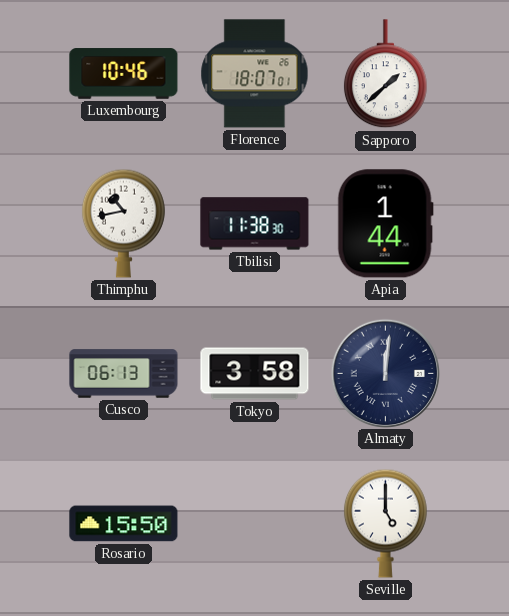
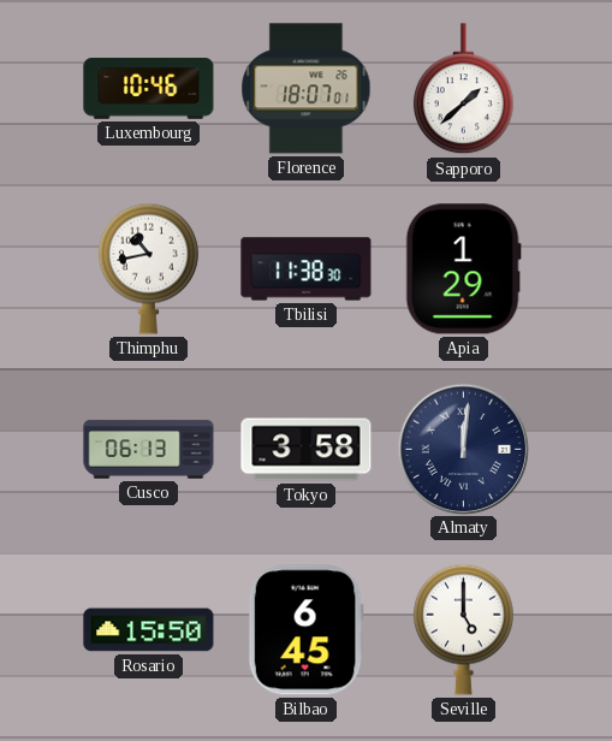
Apia: 1:44 -> 1:29
Bilbao: none -> 6:45
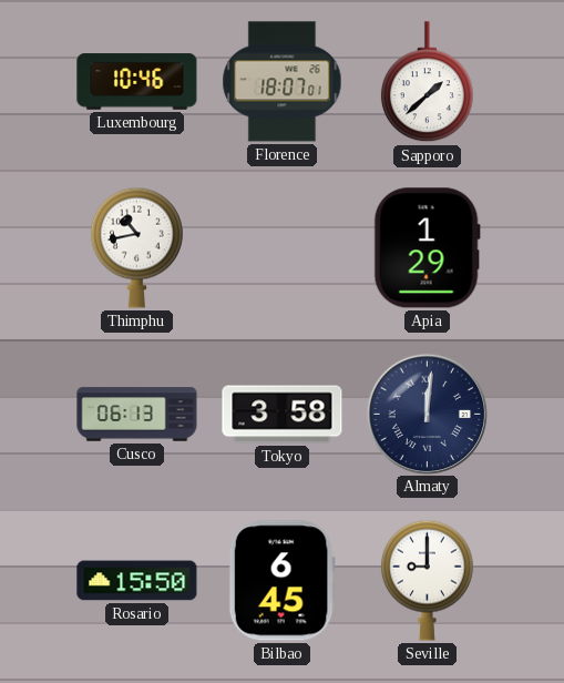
Tbilisi: 11:38 -> none
Seville: 5:00 -> 9:00
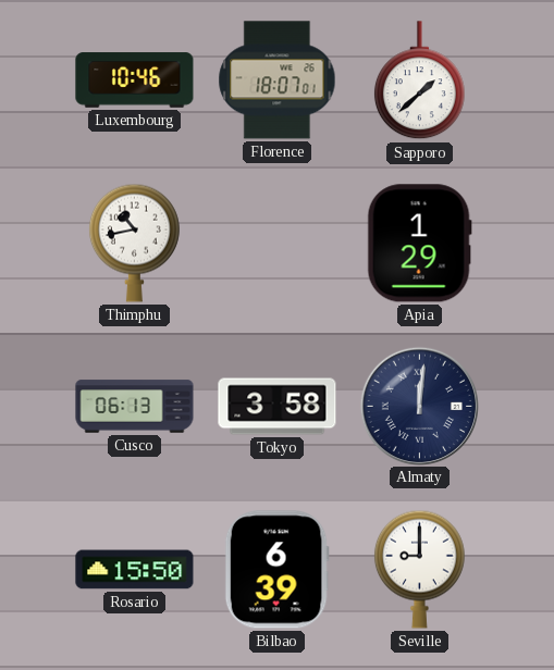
Bilbao: 6:45 -> 6:39
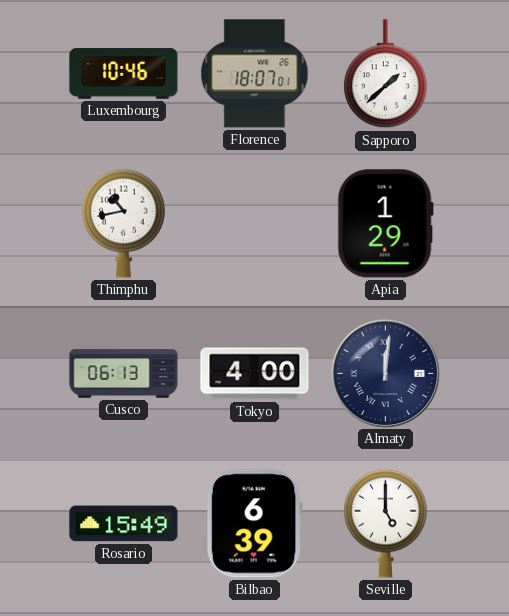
Tokyo: 3:58 -> 4:00
Rosario: 15:50 -> 15:49
Seville: 9:00 -> 5:00
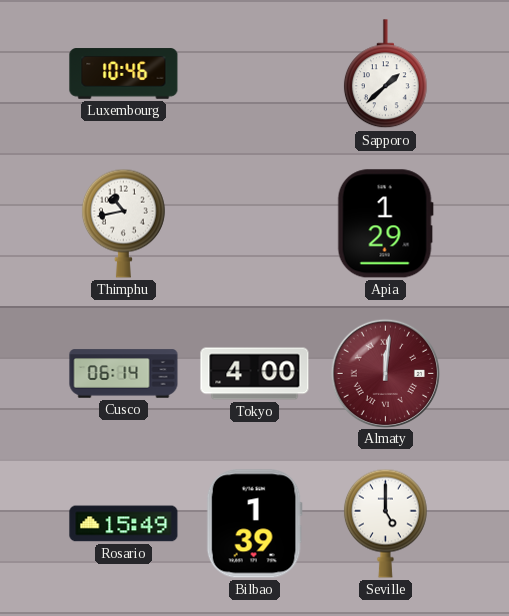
Florence: 18:07 -> none
Cusco: 06:13 -> 06:14
Almaty dial: navy -> burgundy
Bilbao: 6:39 -> 1:39
